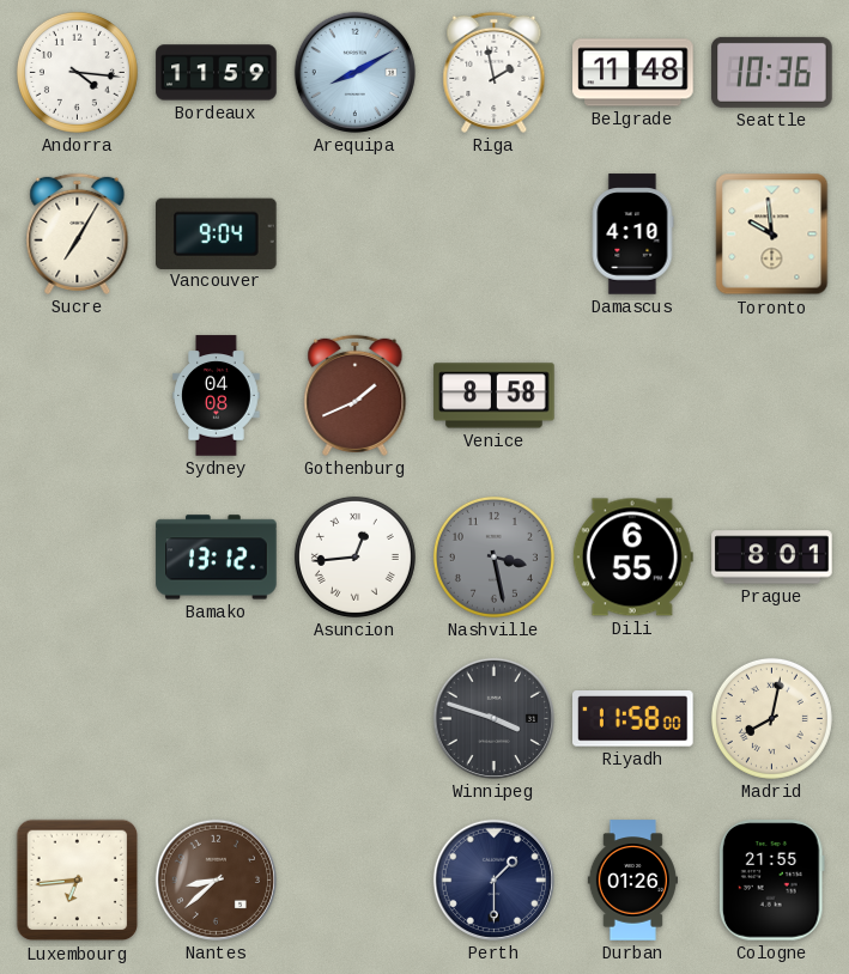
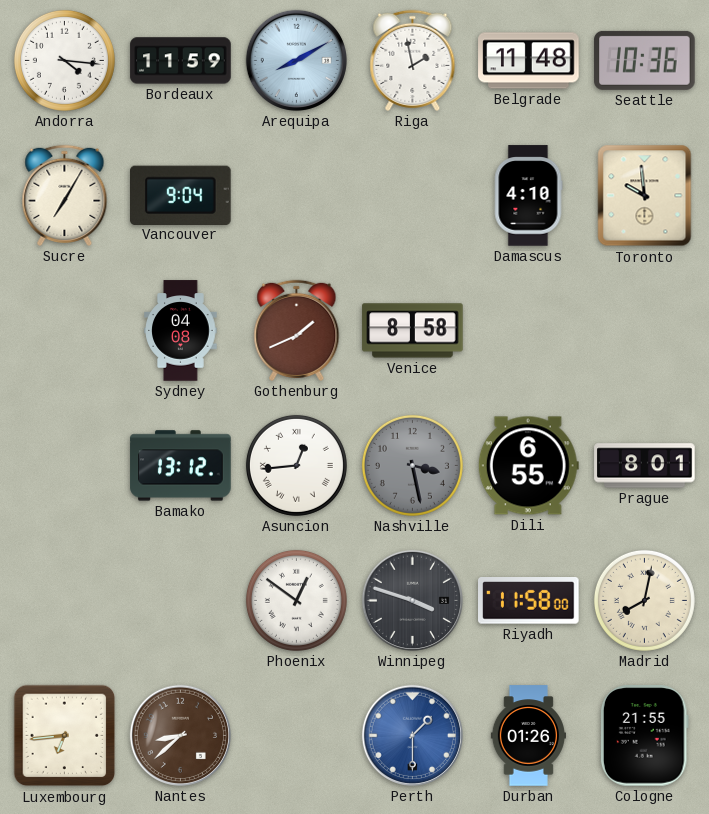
Phoenix: none -> 12:51
Perth dial: navy -> blue
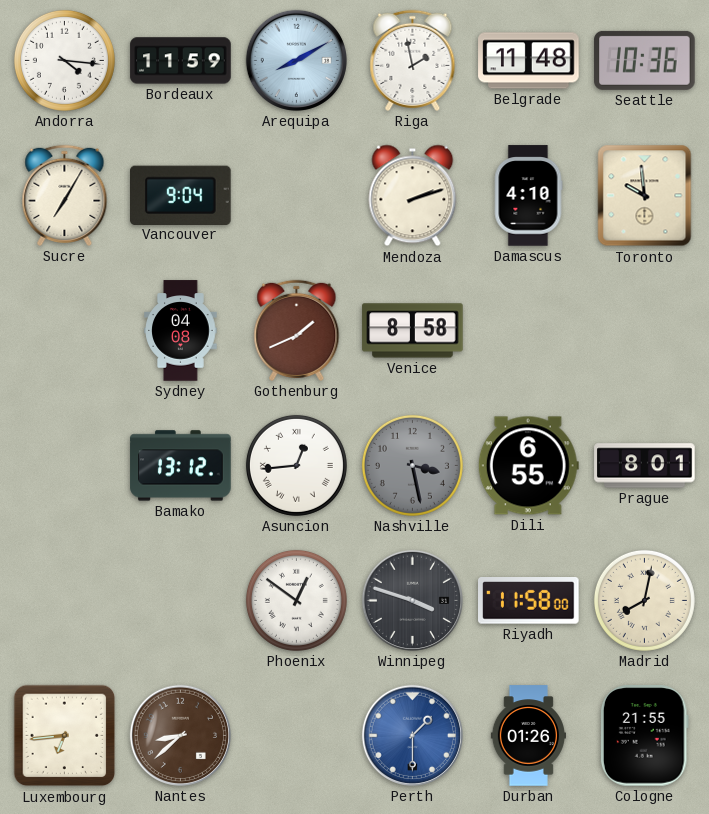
Mendoza: none -> 2:12
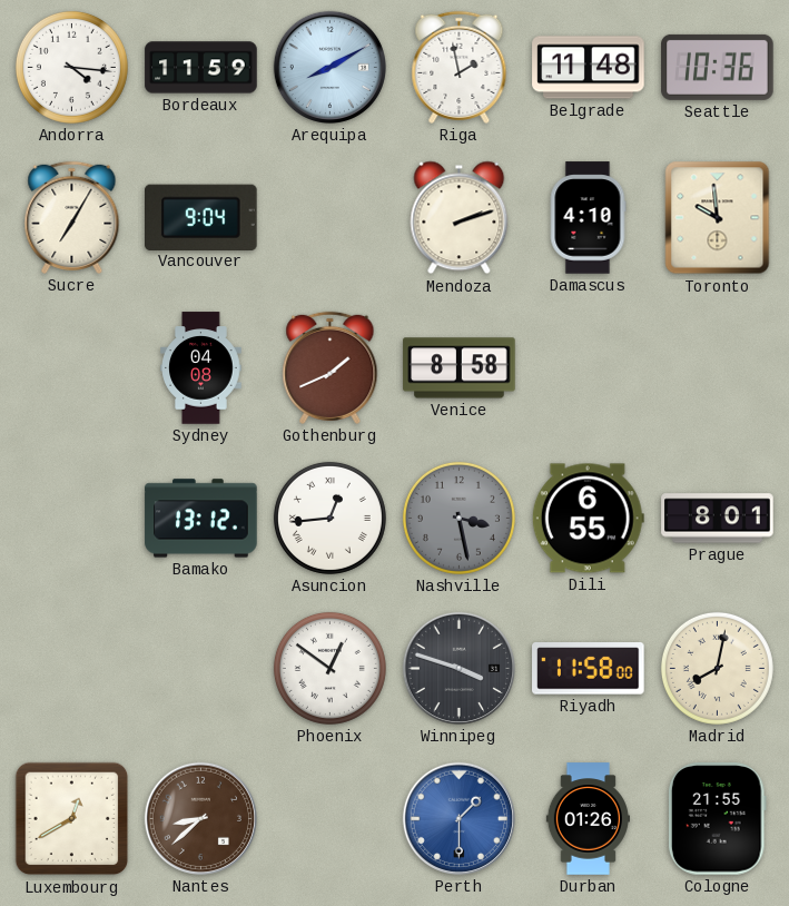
Luxembourg: 6:44 -> 12:40
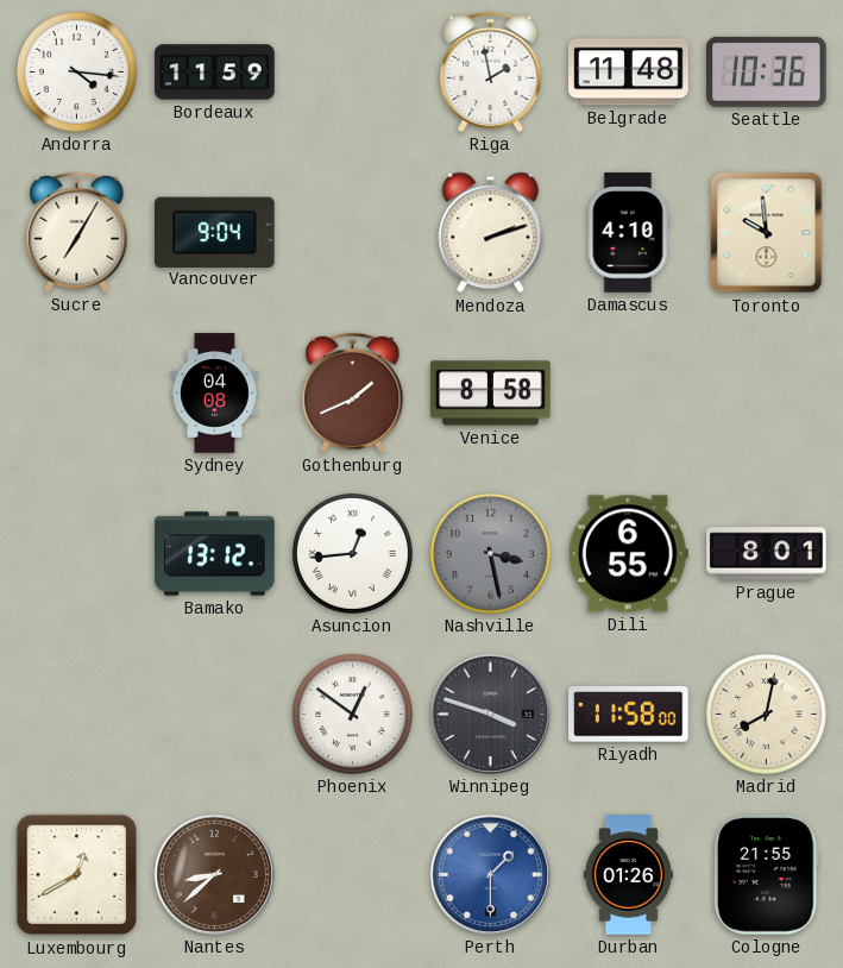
Arequipa: 8:10 -> none
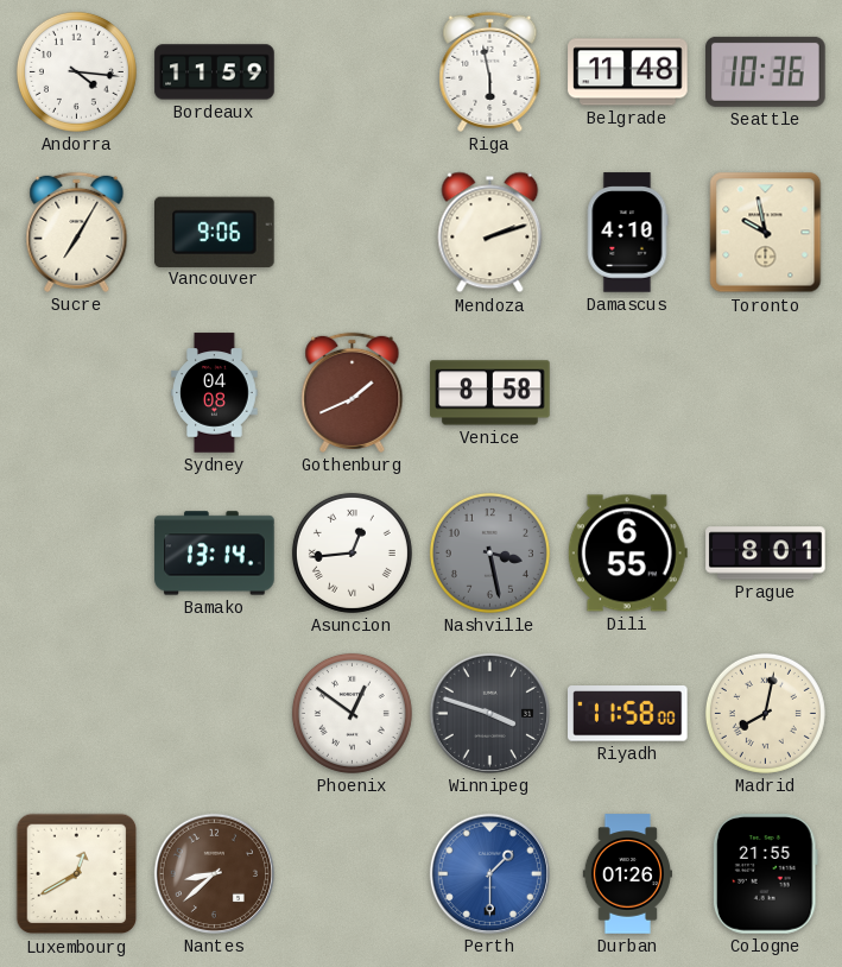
Riga: 1:58 -> 5:58
Vancouver: 9:04 -> 9:06
Toronto: 9:59 -> 9:58
Bamako: 13:12 -> 13:14
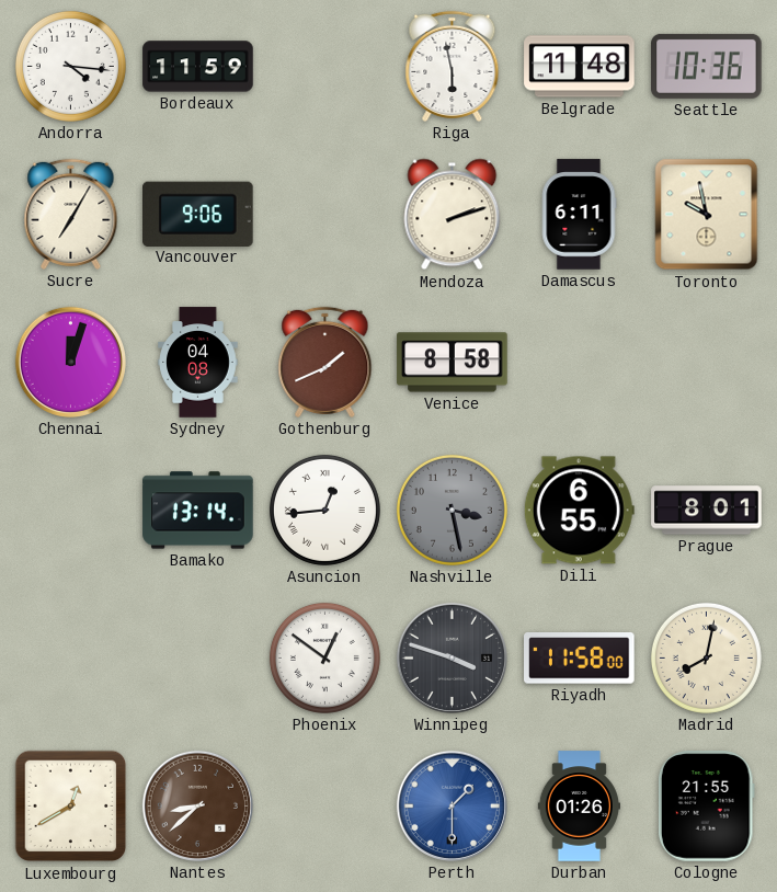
Damascus: 4:10 -> 6:11
Chennai: none -> 12:03
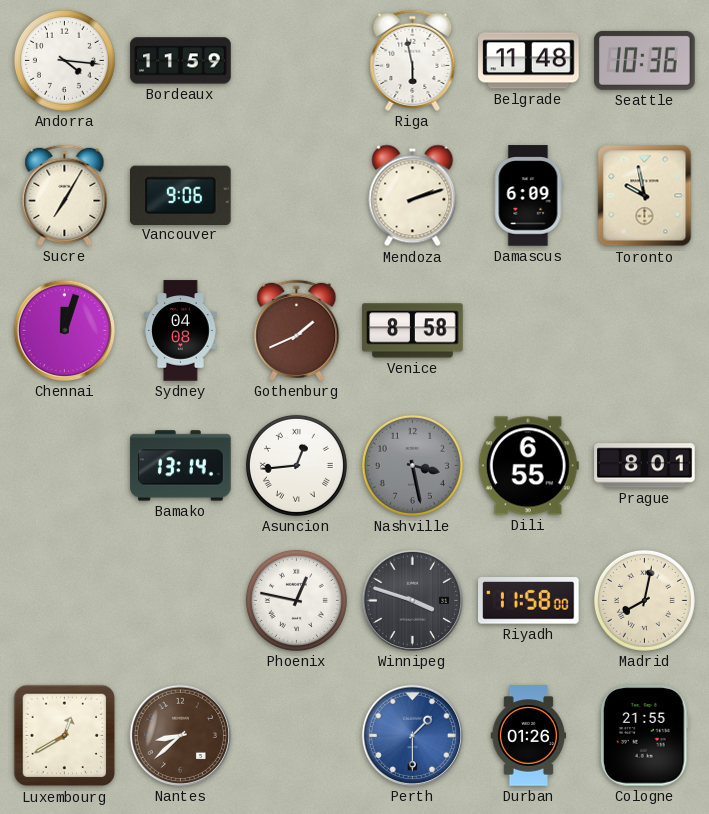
Damascus: 6:11 -> 6:09
Phoenix: 12:51 -> 12:47
